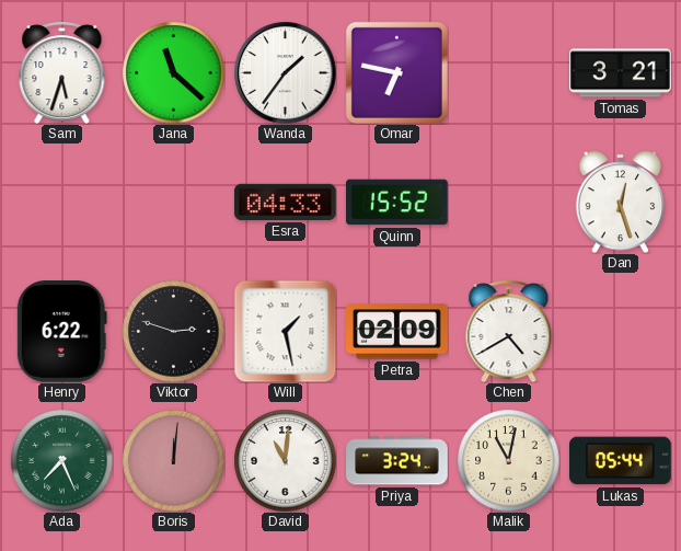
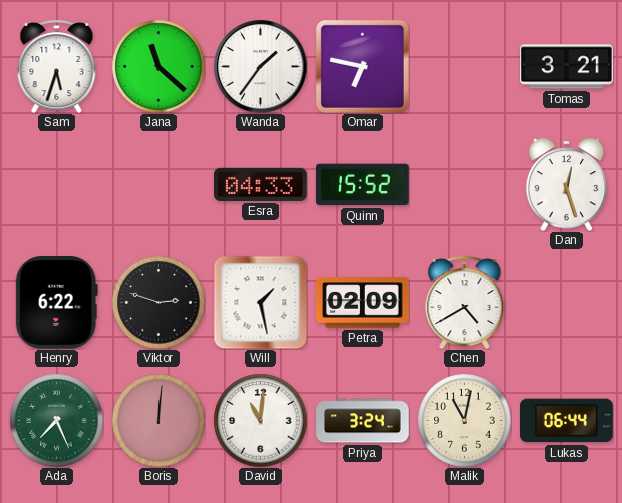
Lukas: 05:44 -> 06:44
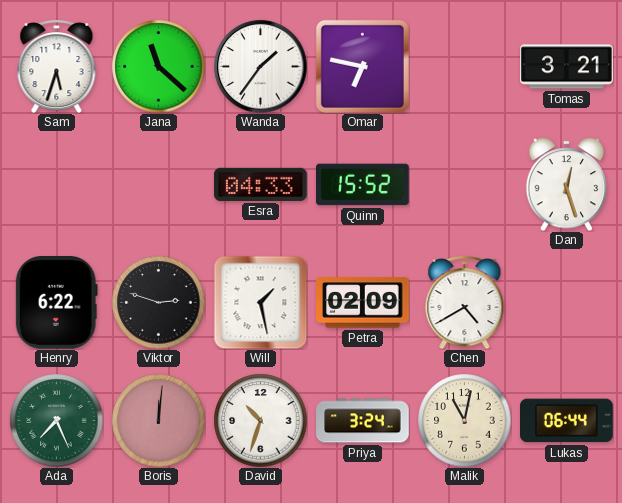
David: 11:01 -> 10:33
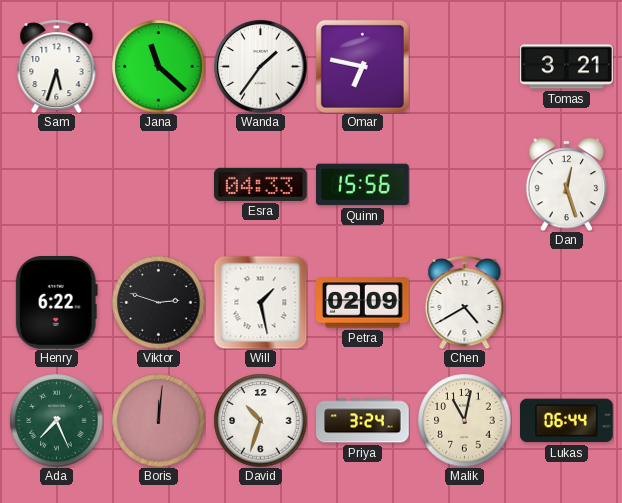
Quinn: 15:52 -> 15:56
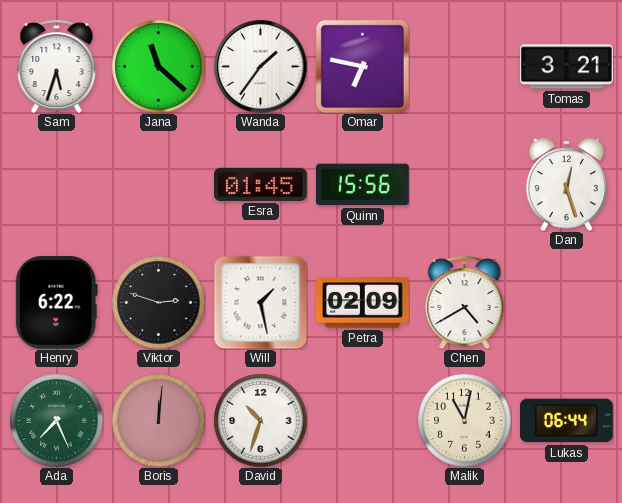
Esra: 04:33 -> 01:45
Priya: 3:24 -> none
